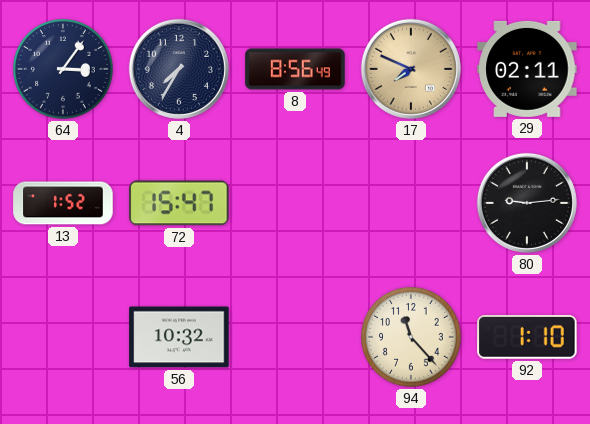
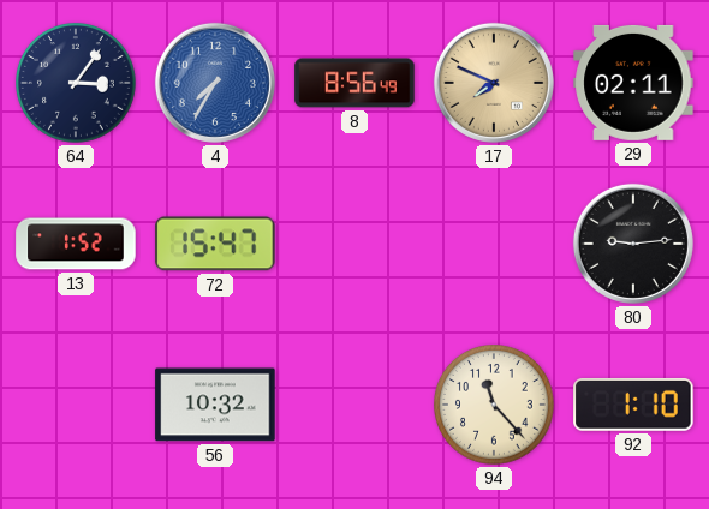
4 dial: navy -> blue
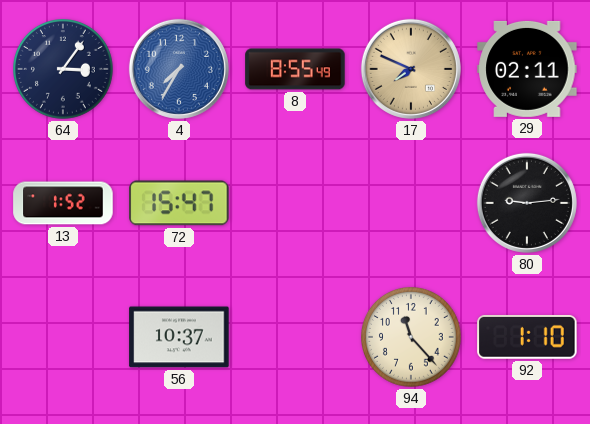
8: 8:56 -> 8:55
56: 10:32 -> 10:37
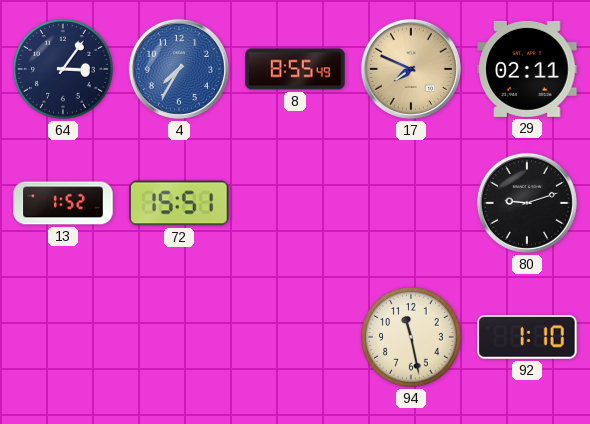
72: 15:47 -> 15:51
80: 9:14 -> 9:12
56: 10:37 -> none
94: 11:23 -> 11:28
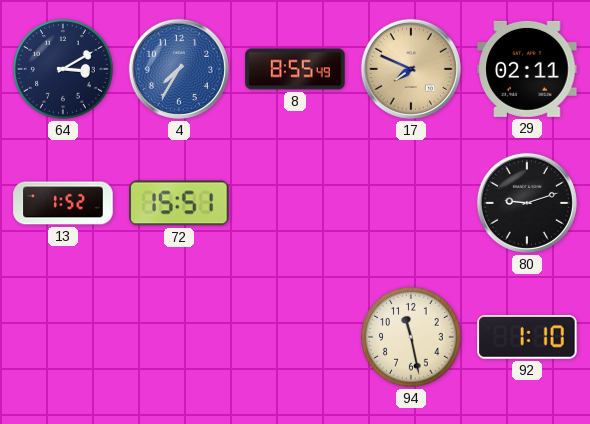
64: 3:06 -> 3:10
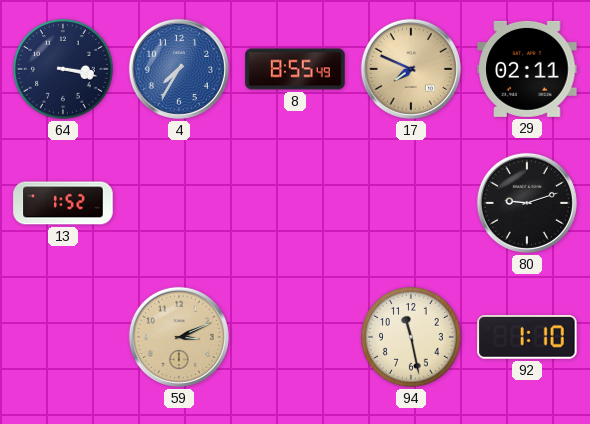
64: 3:10 -> 3:17
72: 15:51 -> none
59: none -> 3:11
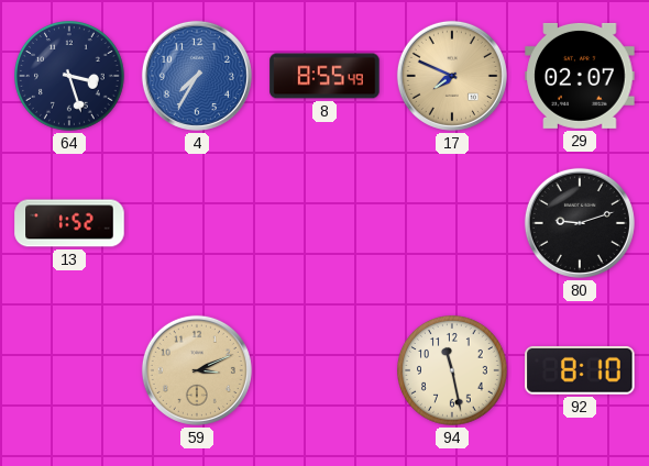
64: 3:17 -> 3:27
29: 02:11 -> 02:07
92: 1:10 -> 8:10
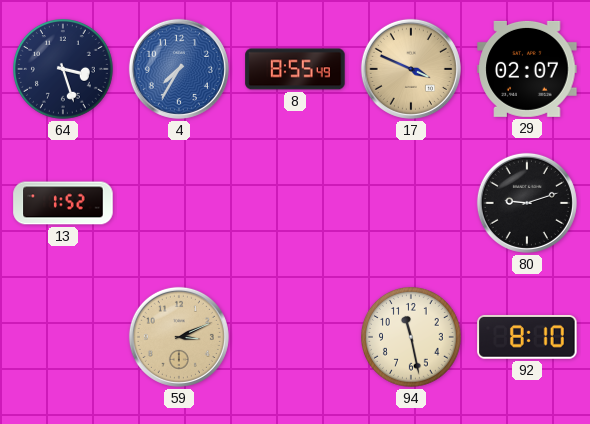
17: 7:49 -> 3:49
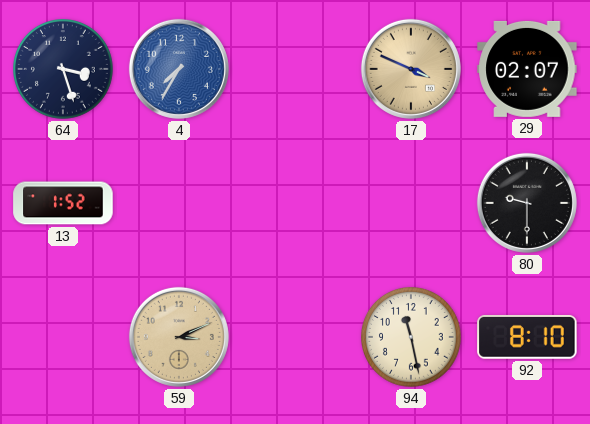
8: 8:55 -> none
80: 9:12 -> 9:30
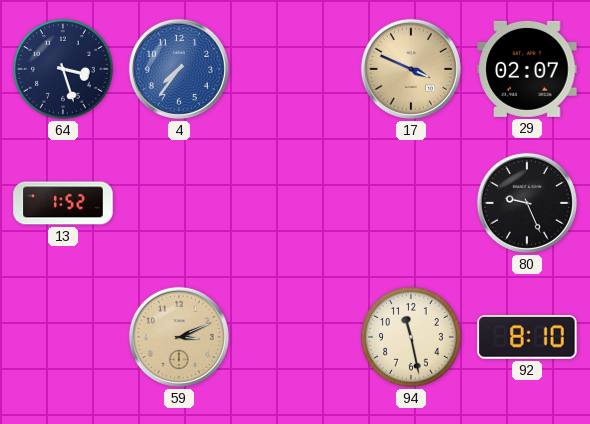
4: 7:35 -> 7:36
80: 9:30 -> 9:26
